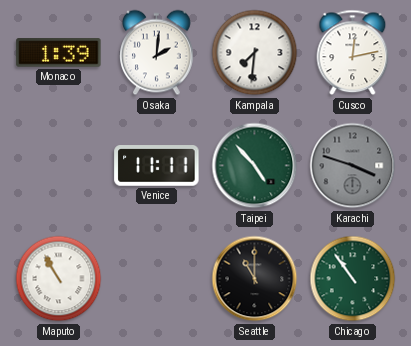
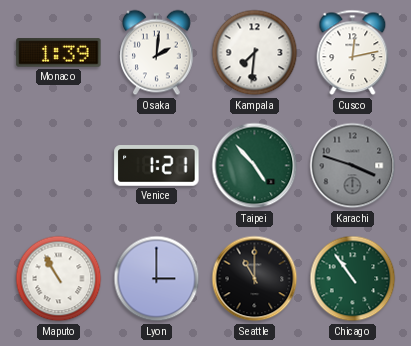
Venice: 11:11 -> 1:21
Lyon: none -> 3:00
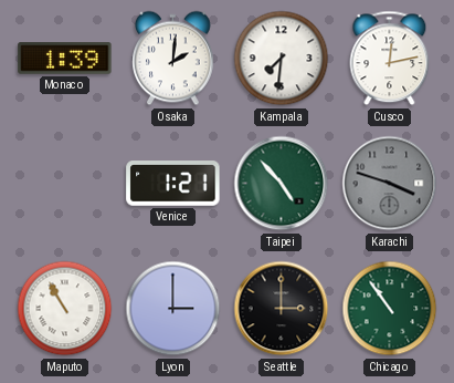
Seattle: 11:00 -> 3:00
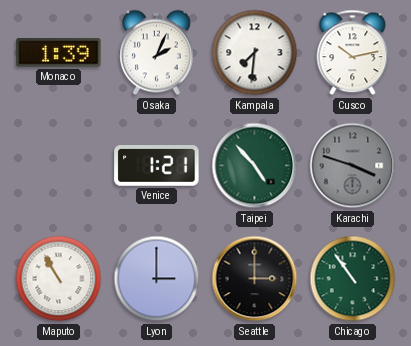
Osaka: 2:01 -> 2:04
Cusco: 12:13 -> 10:13
